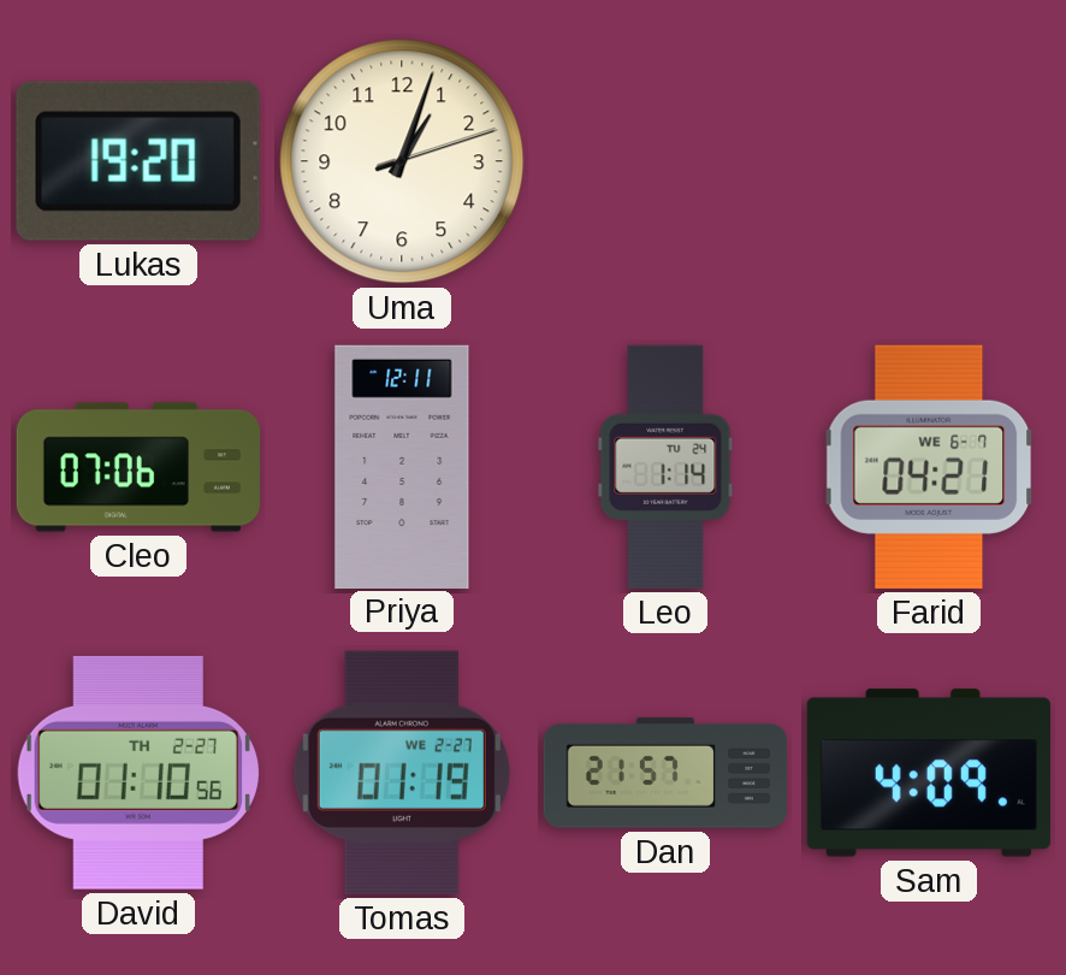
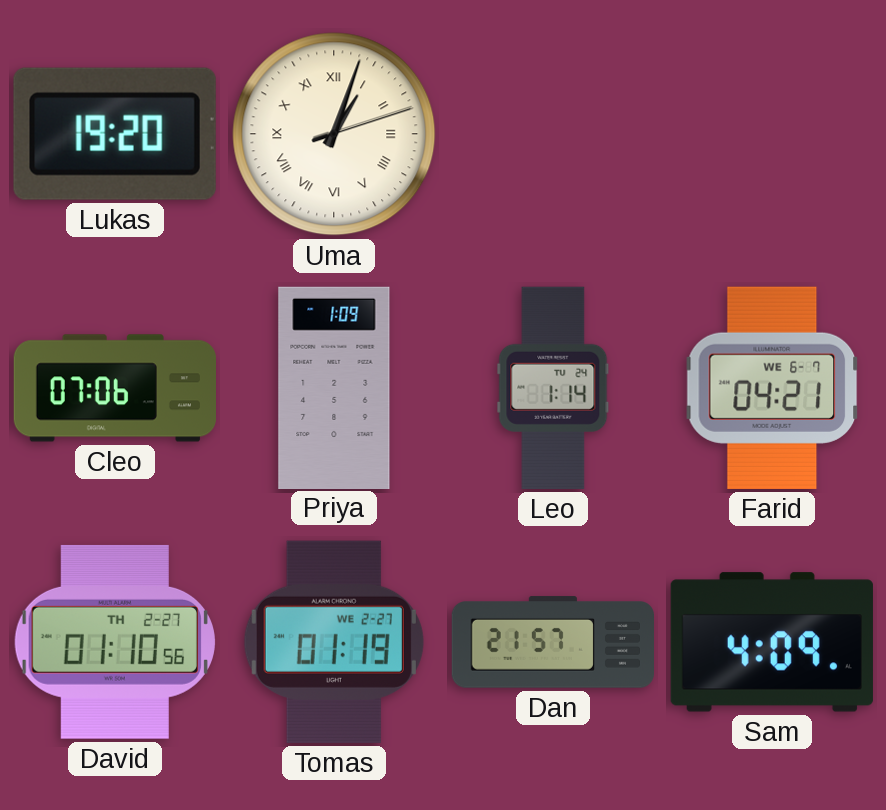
Uma numerals: Arabic -> Roman
Priya: 12:11 -> 1:09
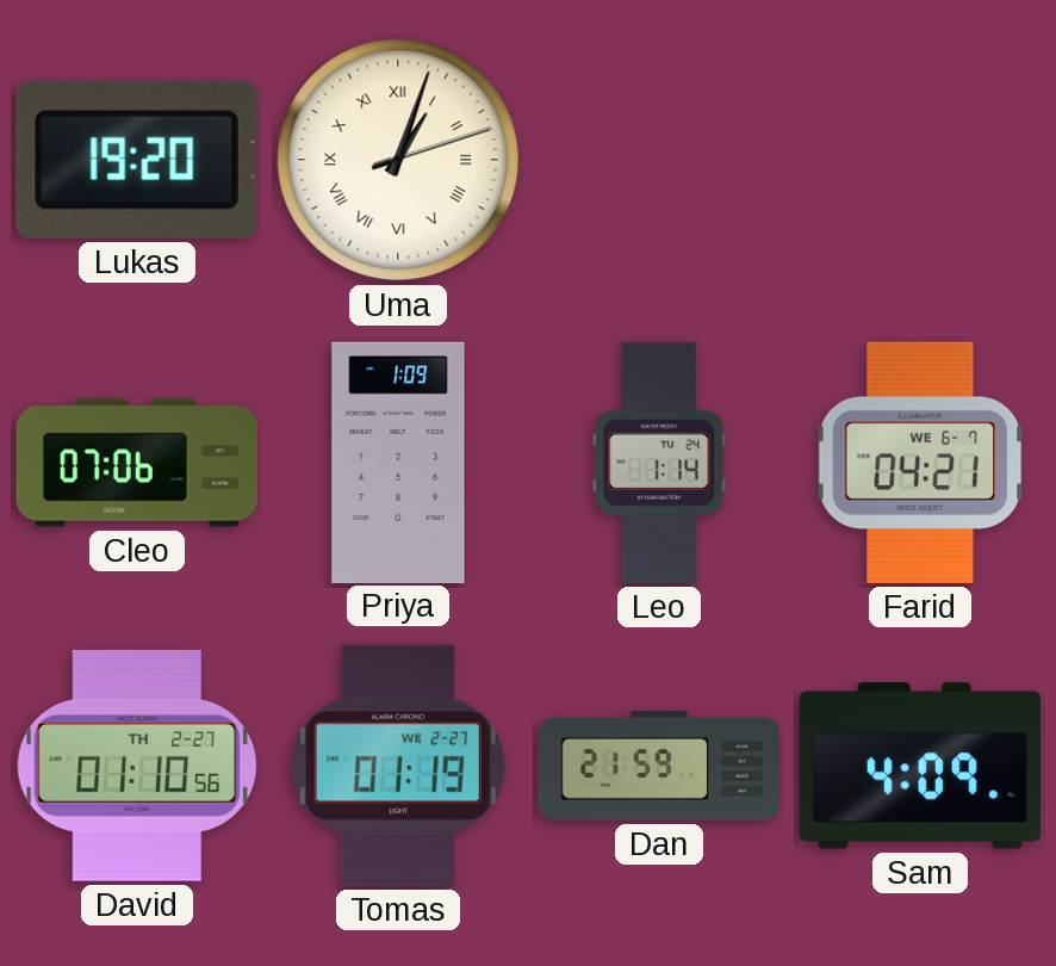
Dan: 21:57 -> 21:59
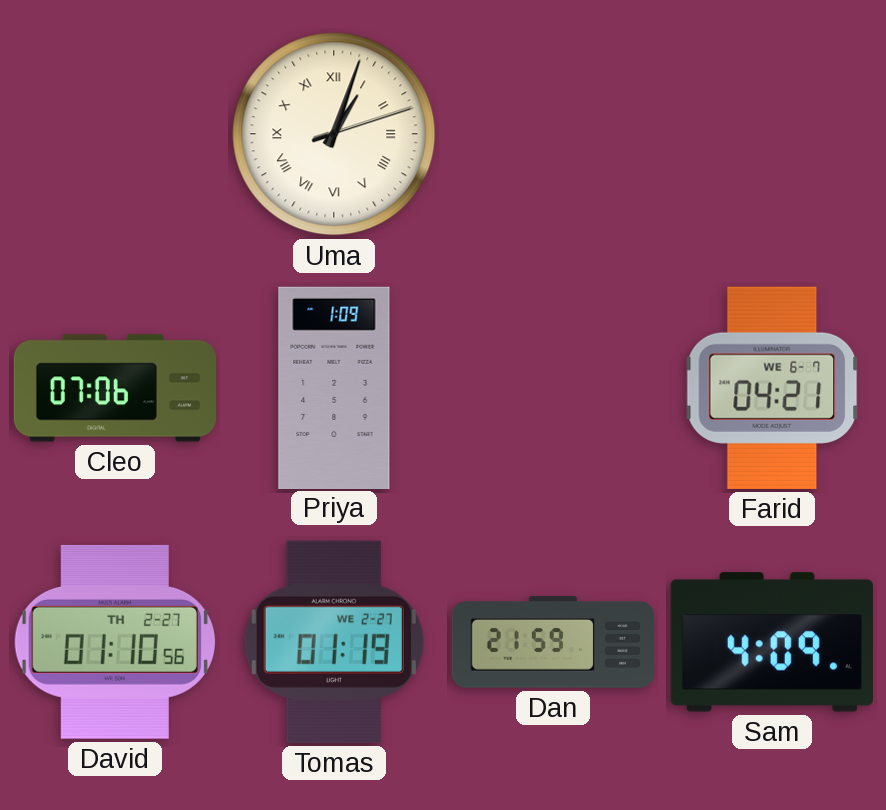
Lukas: 19:20 -> none
Leo: 1:14 -> none
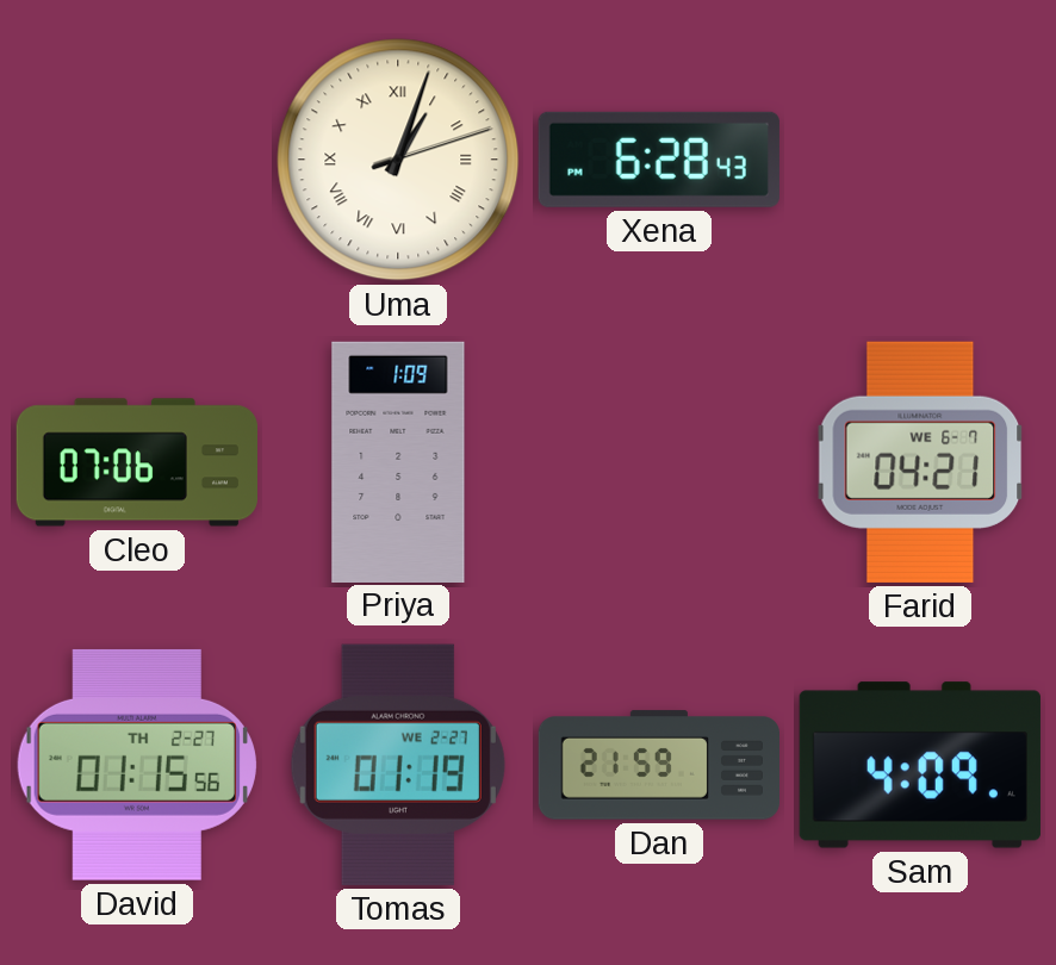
Xena: none -> 6:28
David: 01:10 -> 01:15
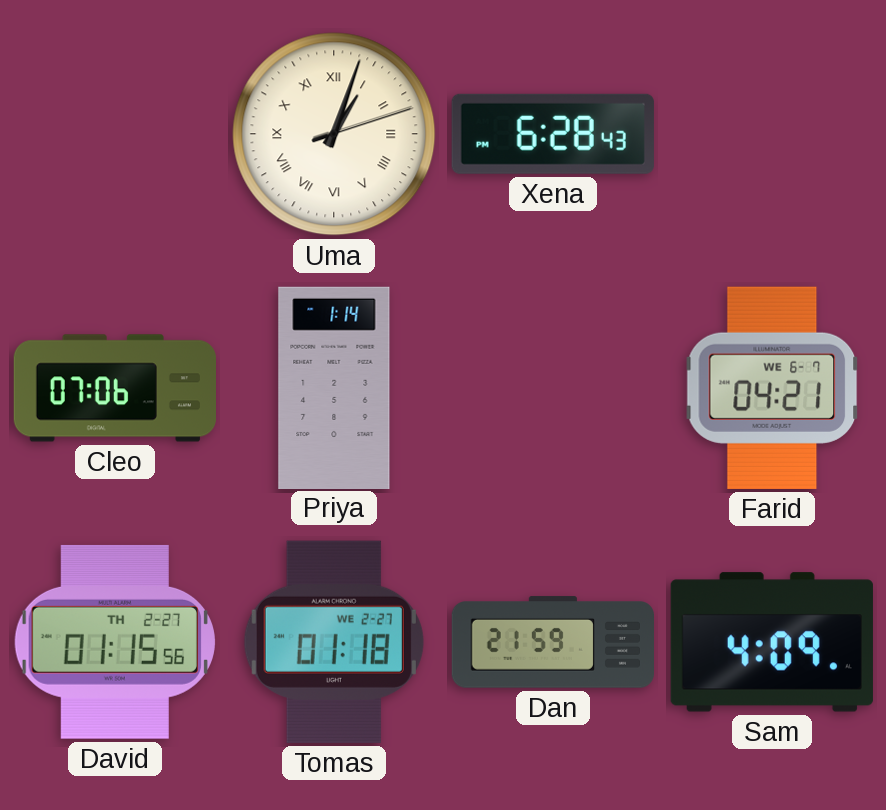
Priya: 1:09 -> 1:14
Tomas: 01:19 -> 01:18
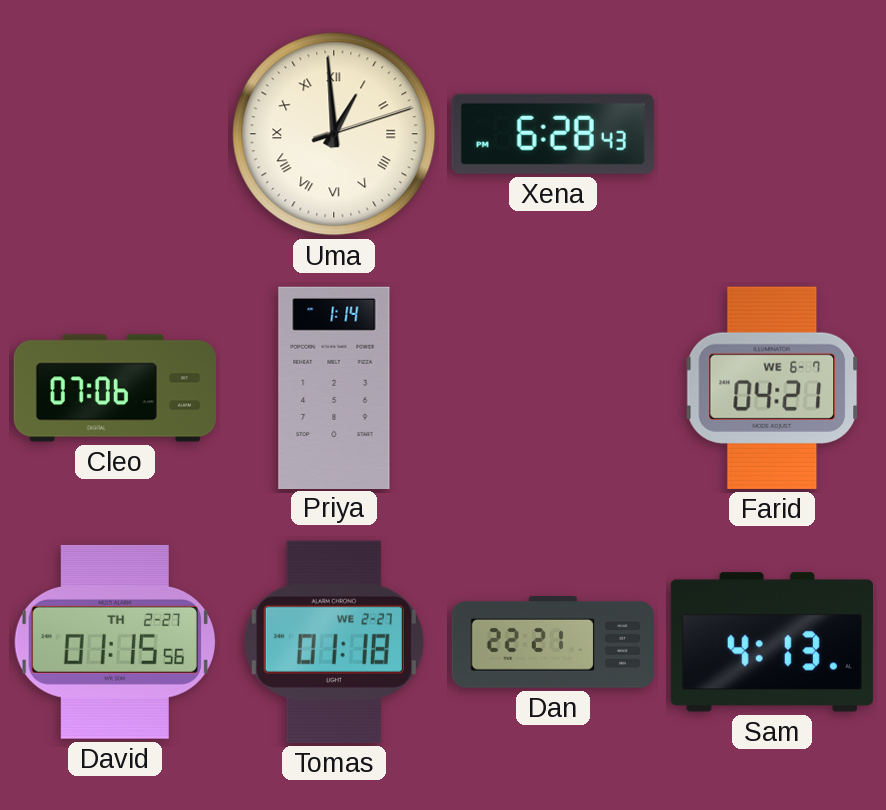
Uma: 1:03 -> 12:59
Dan: 21:59 -> 22:21
Sam: 4:09 -> 4:13
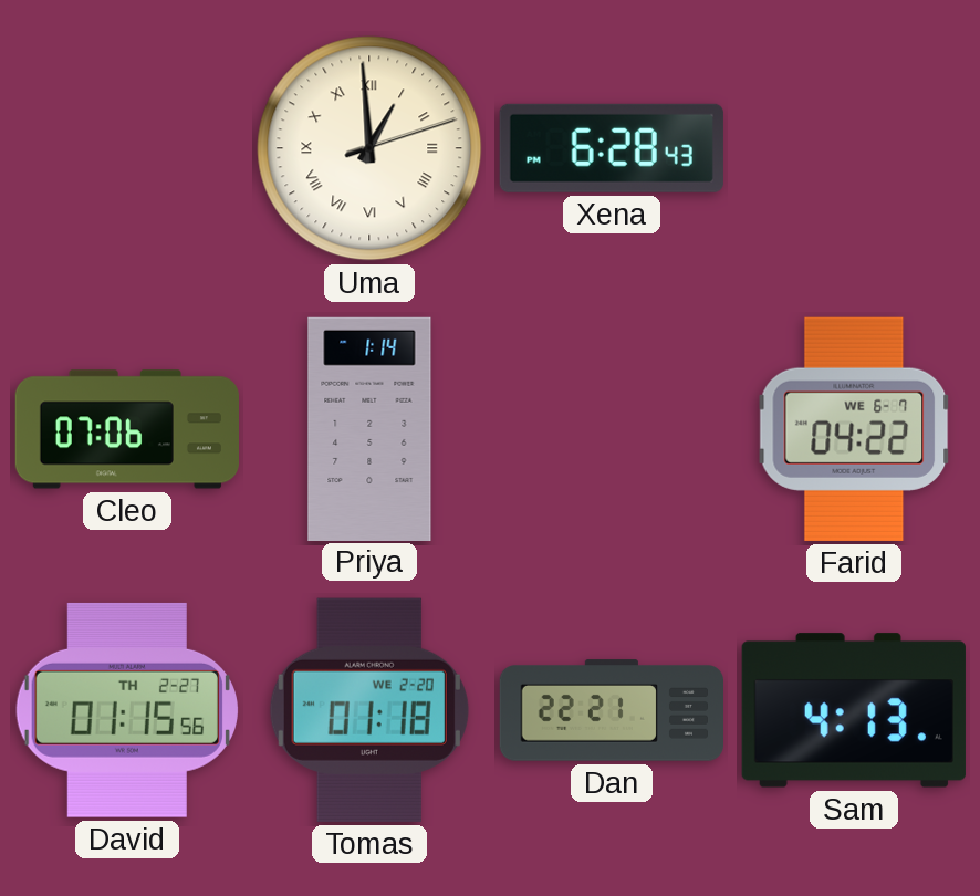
Farid: 04:21 -> 04:22
Tomas date: WE 2-27 -> WE 2-20
